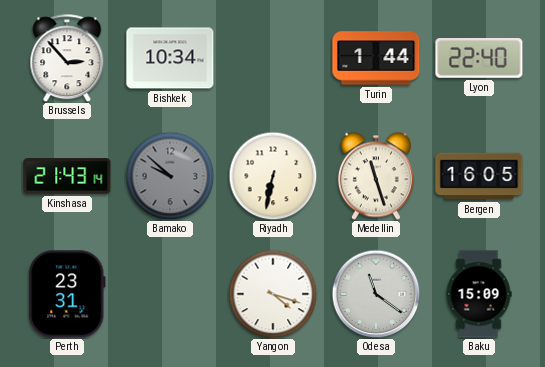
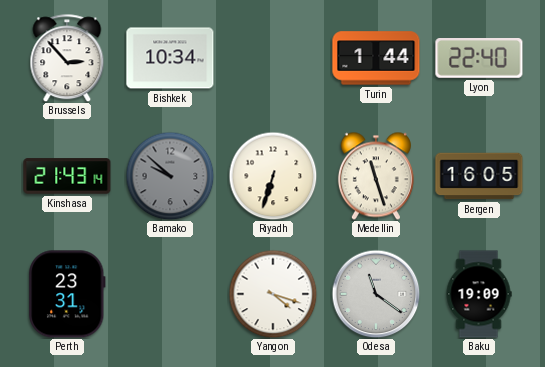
Riyadh: 6:32 -> 6:33
Baku: 15:09 -> 19:09
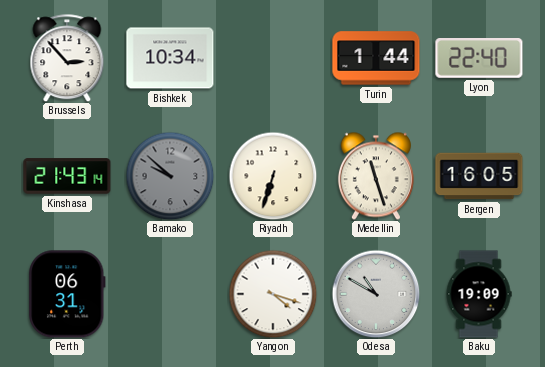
Perth: 23:31 -> 06:31
Odesa: 11:21 -> 10:50
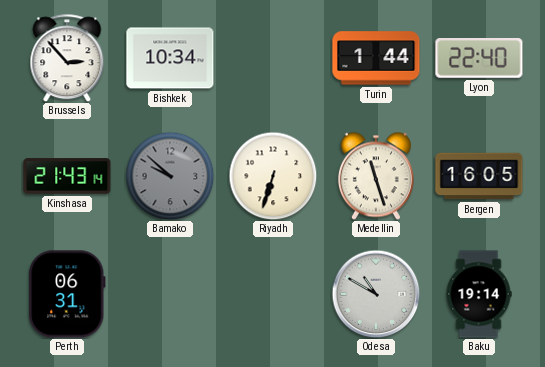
Yangon: 4:18 -> none
Baku: 19:09 -> 19:14
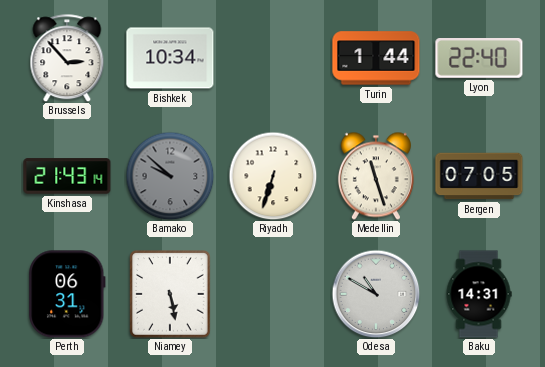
Bergen: 16:05 -> 07:05
Niamey: none -> 5:28
Baku: 19:14 -> 14:31
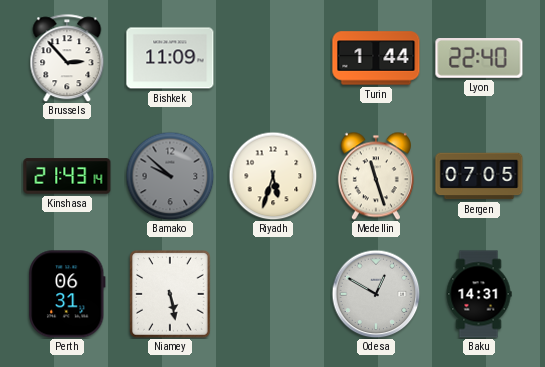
Bishkek: 10:34 -> 11:09
Riyadh: 6:33 -> 5:33
Odesa: 10:50 -> 12:50
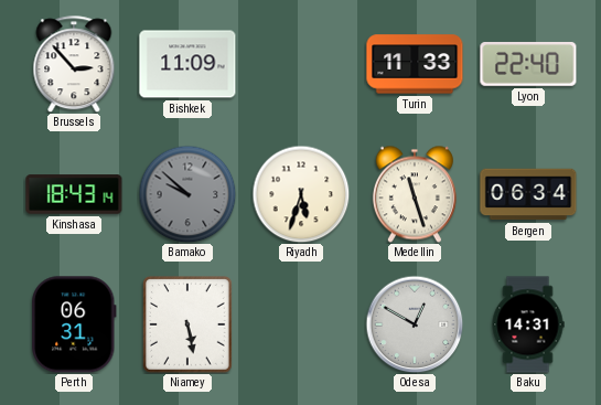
Turin: 1:44 -> 11:33
Kinshasa: 21:43 -> 18:43
Bergen: 07:05 -> 06:34
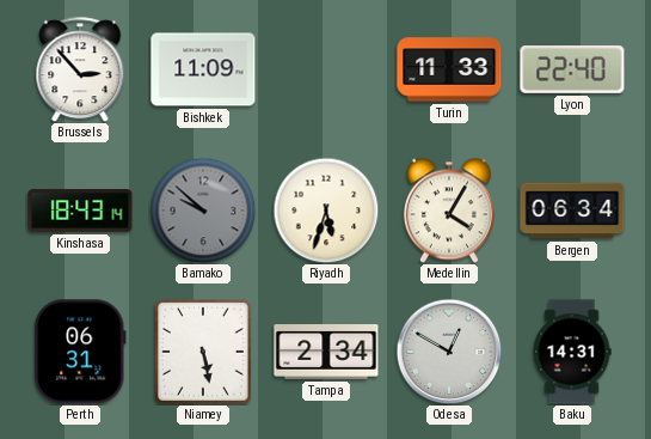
Medellin: 11:27 -> 4:05
Tampa: none -> 2:34
